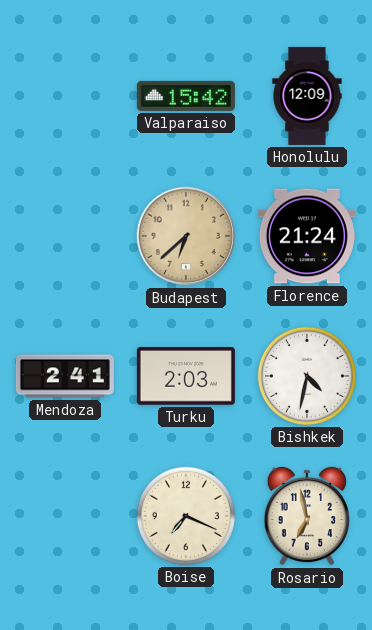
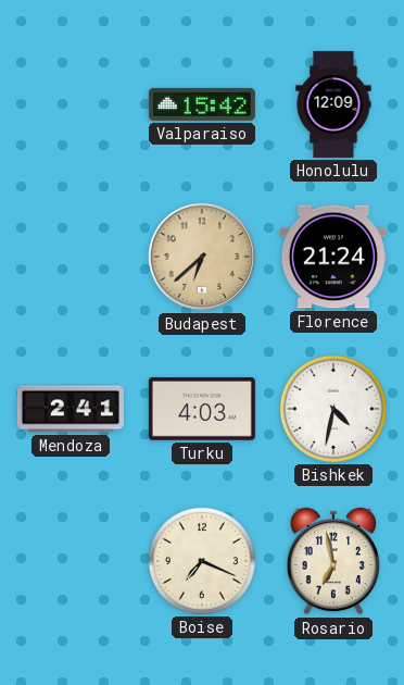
Turku: 2:03 -> 4:03
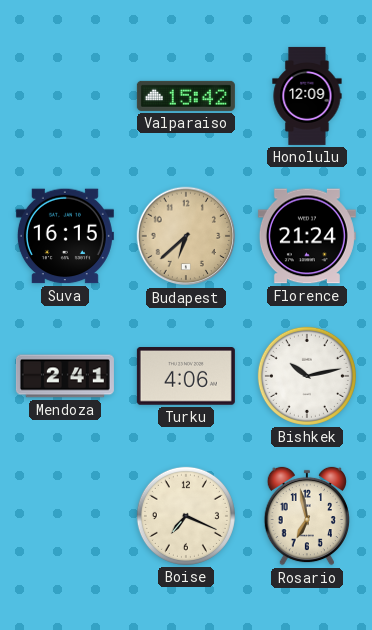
Suva: none -> 16:15
Turku: 4:03 -> 4:06
Bishkek: 4:32 -> 10:13
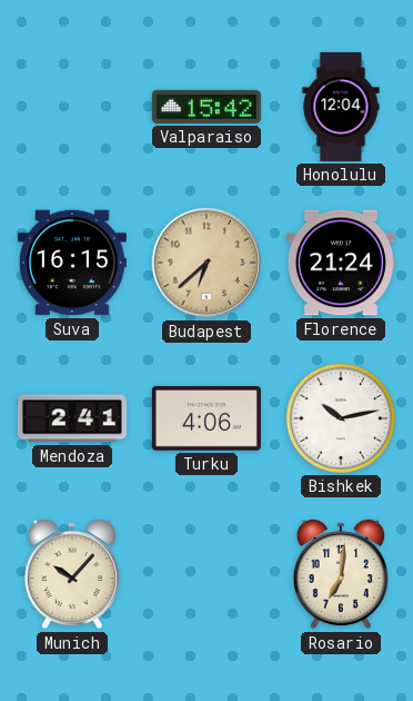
Honolulu: 12:09 -> 12:04
Munich: none -> 10:07
Boise: 7:19 -> none
Rosario: 6:58 -> 7:01
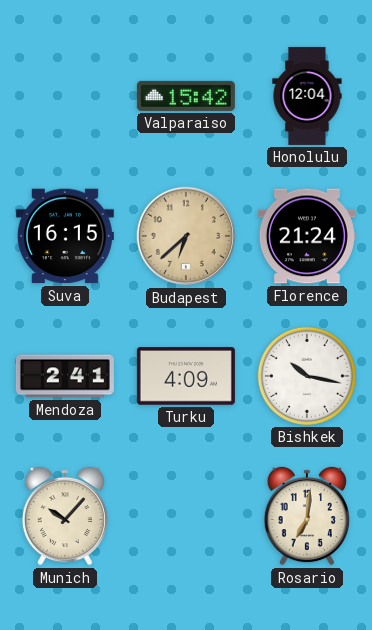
Turku: 4:06 -> 4:09
Bishkek: 10:13 -> 10:17
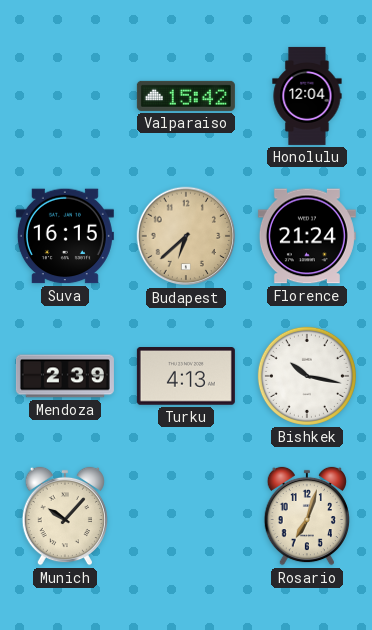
Mendoza: 2:41 -> 2:39
Turku: 4:09 -> 4:13
Rosario: 7:01 -> 7:03
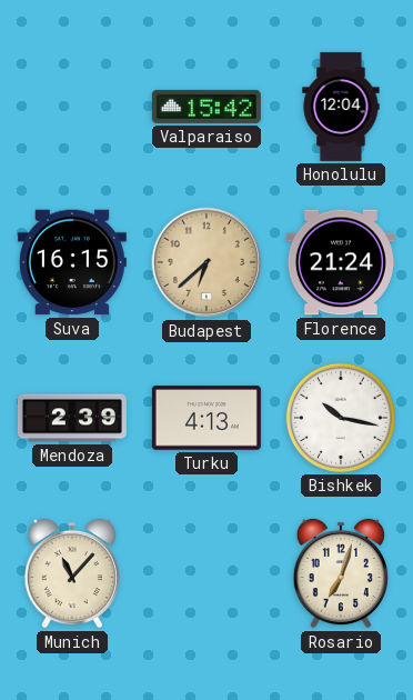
Munich: 10:07 -> 11:07
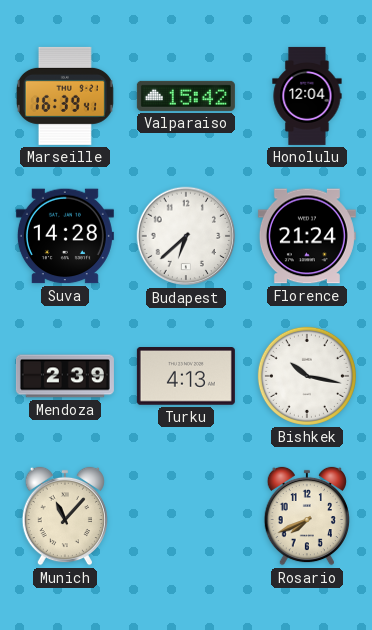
Marseille: none -> 16:39
Suva: 16:15 -> 14:28
Budapest dial: champagne -> white
Rosario: 7:03 -> 7:41
